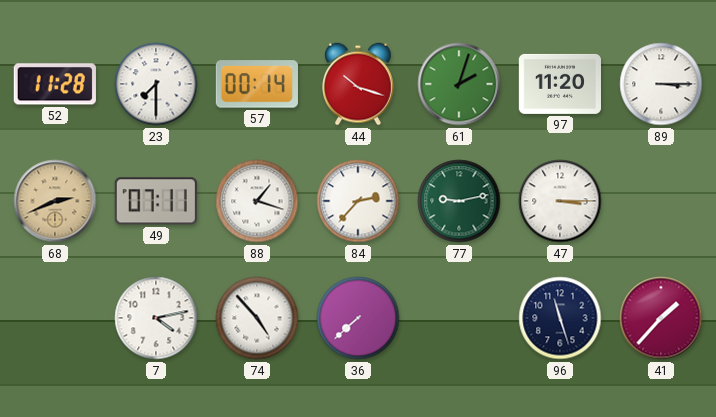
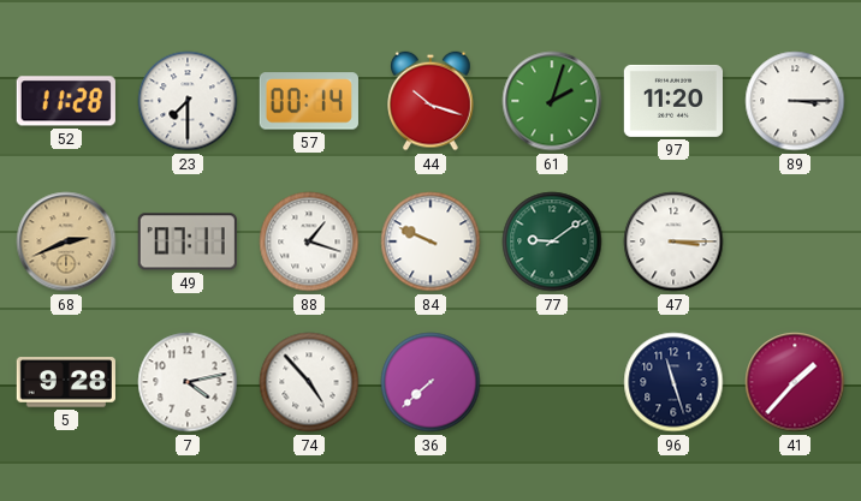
84: 2:37 -> 9:49
77: 9:13 -> 9:09
5: none -> 9:28
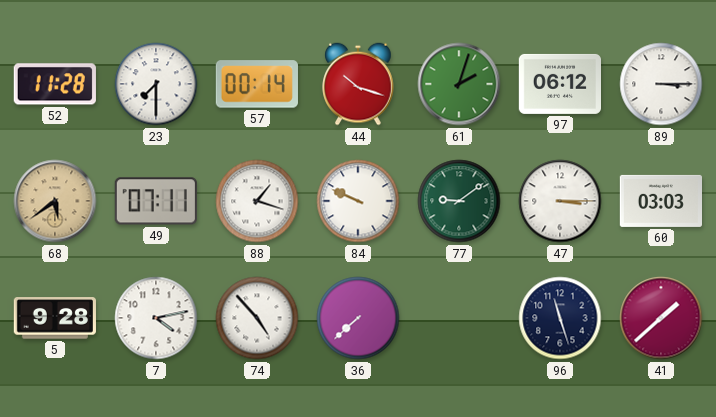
97: 11:20 -> 06:12
68: 2:41 -> 5:39
60: none -> 03:03
41: 1:37 -> 1:38
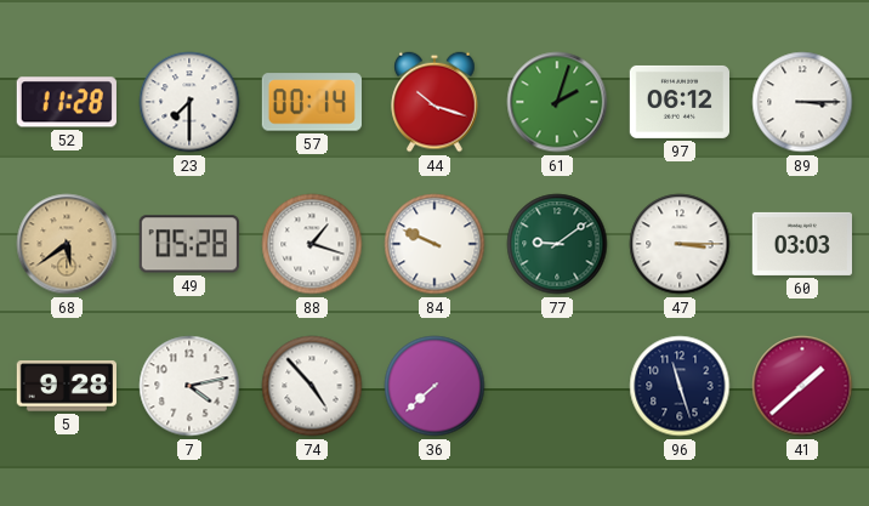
49: 07:11 -> 05:28
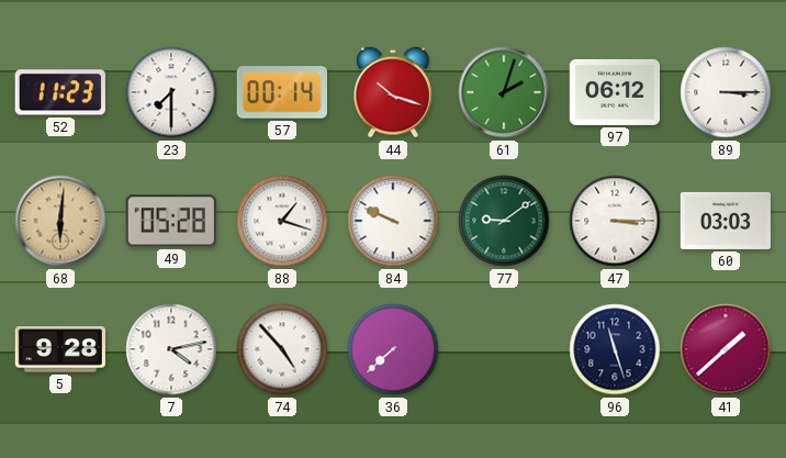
52: 11:28 -> 11:23
68: 5:39 -> 6:01
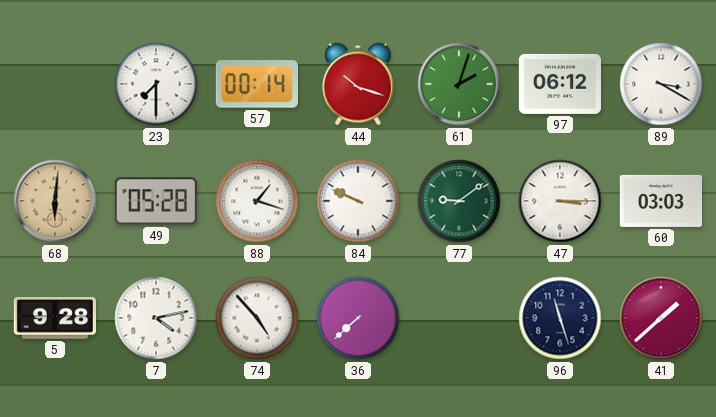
52: 11:23 -> none
89: 3:15 -> 3:20
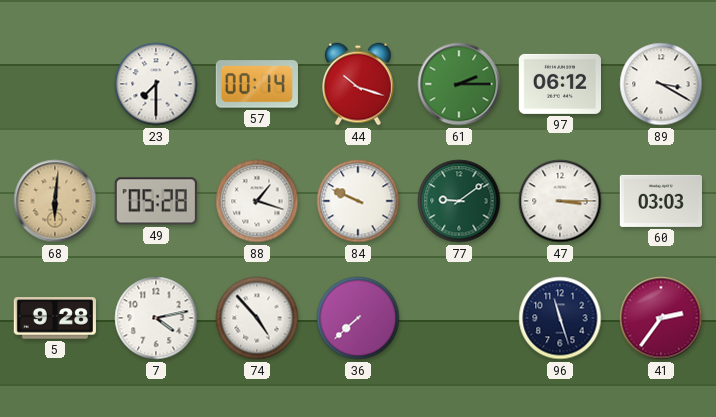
61: 2:03 -> 2:15
41: 1:38 -> 2:36
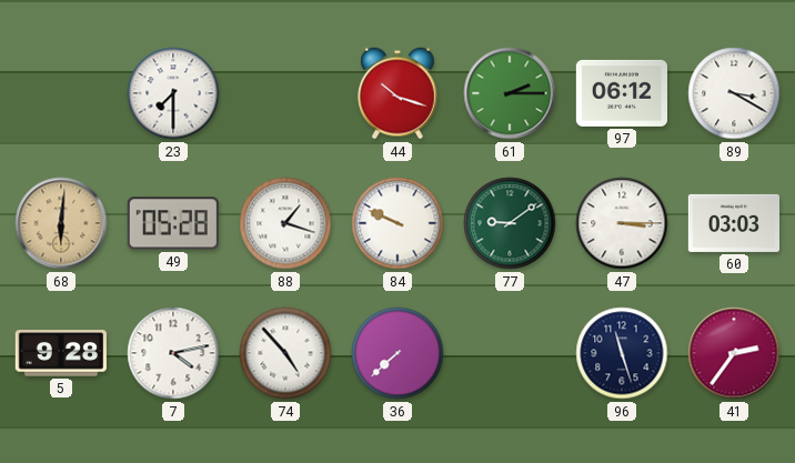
57: 00:14 -> none
